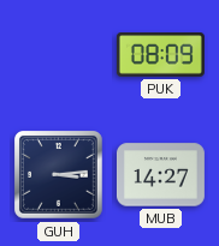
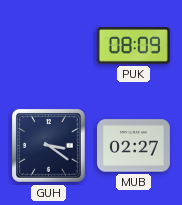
GUH: 3:14 -> 3:21
MUB: 14:27 -> 02:27
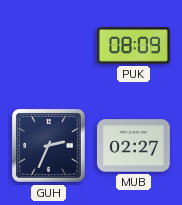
GUH: 3:21 -> 2:34
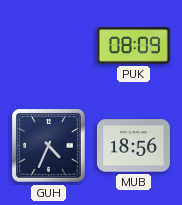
GUH: 2:34 -> 4:34
MUB: 02:27 -> 18:56
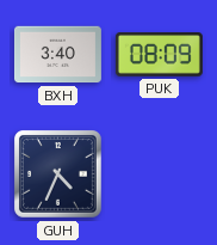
BXH: none -> 3:40
MUB: 18:56 -> none
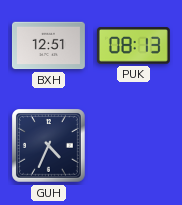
BXH: 3:40 -> 12:51
PUK: 08:09 -> 08:13
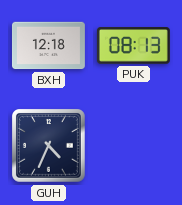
BXH: 12:51 -> 12:18
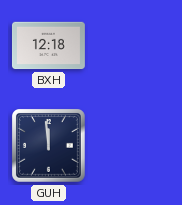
PUK: 08:13 -> none
GUH: 4:34 -> 11:59
